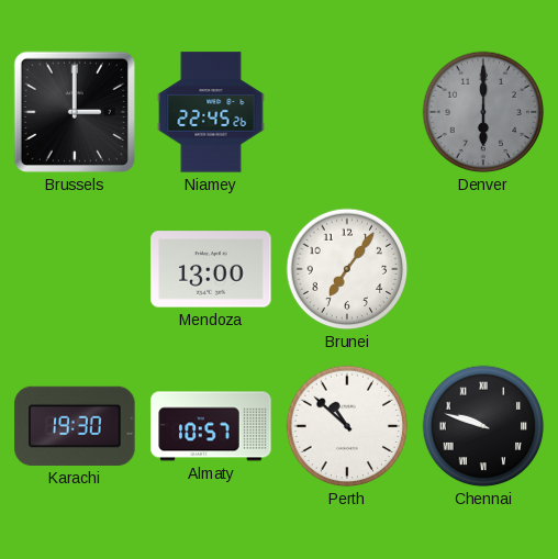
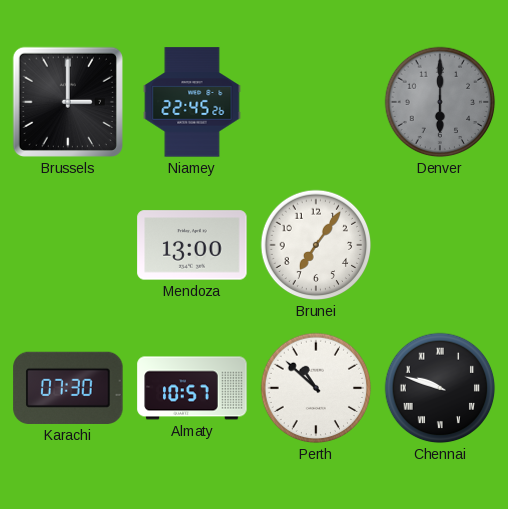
Karachi: 19:30 -> 07:30
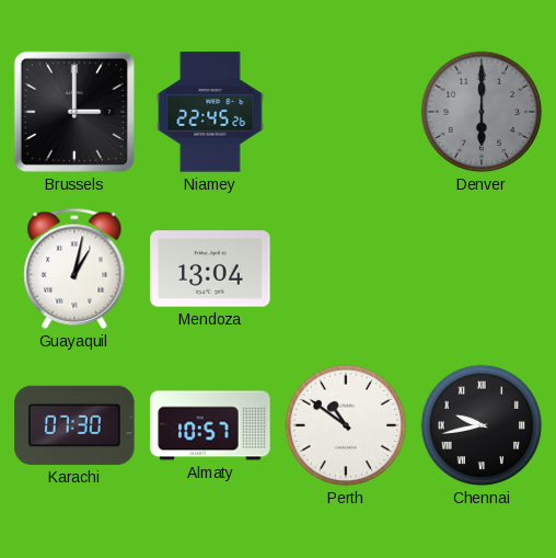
Guayaquil: none -> 1:02
Mendoza: 13:00 -> 13:04
Brunei: 7:06 -> none
Perth: 10:52 -> 10:51
Chennai: 9:48 -> 9:43
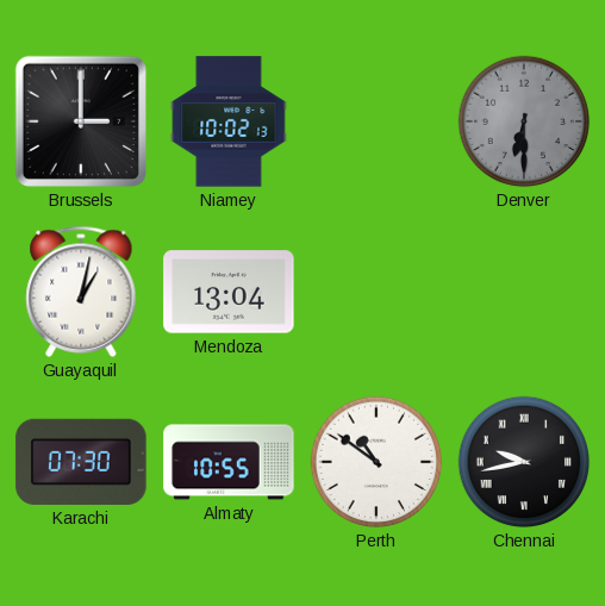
Niamey: 22:45 -> 10:02
Denver: 6:00 -> 6:30
Almaty: 10:57 -> 10:55
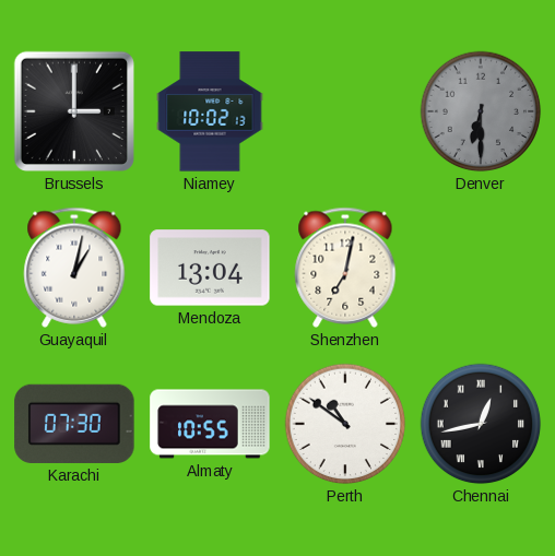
Shenzhen: none -> 7:02
Chennai: 9:43 -> 12:43
